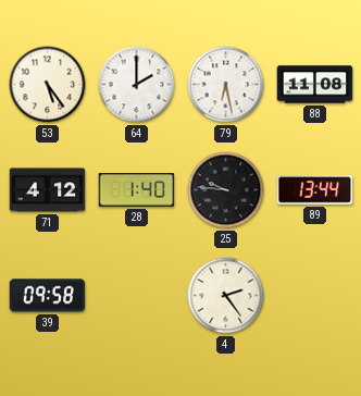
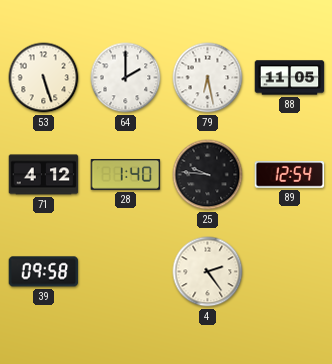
53: 5:24 -> 5:27
88: 11:08 -> 11:05
89: 13:44 -> 12:54
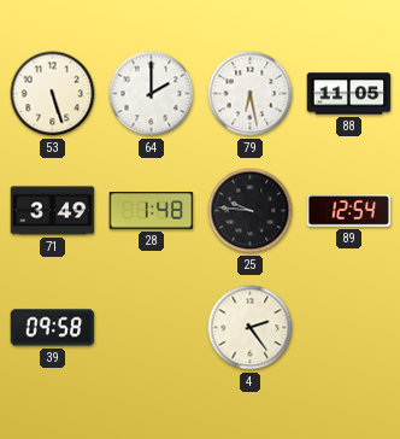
71: 4:12 -> 3:49
28: 1:40 -> 1:48
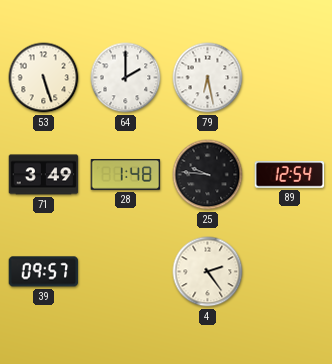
88: 11:05 -> none
39: 09:58 -> 09:57
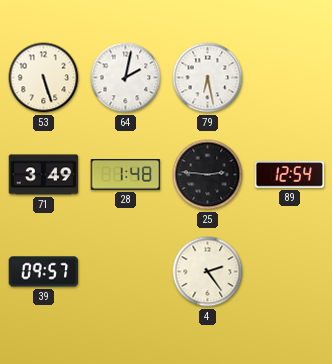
64: 2:00 -> 2:02
25: 9:46 -> 2:46
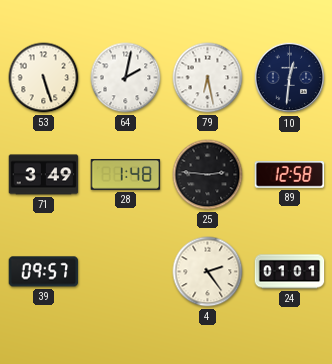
10: none -> 12:31
89: 12:54 -> 12:58
24: none -> 01:01
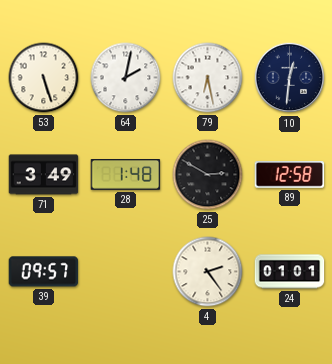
25: 2:46 -> 2:50
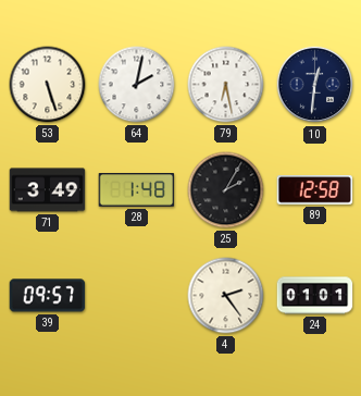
25: 2:50 -> 2:05
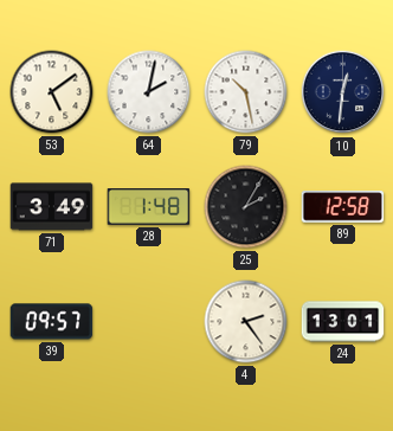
53: 5:27 -> 5:09
79: 6:28 -> 10:28
24: 01:01 -> 13:01
